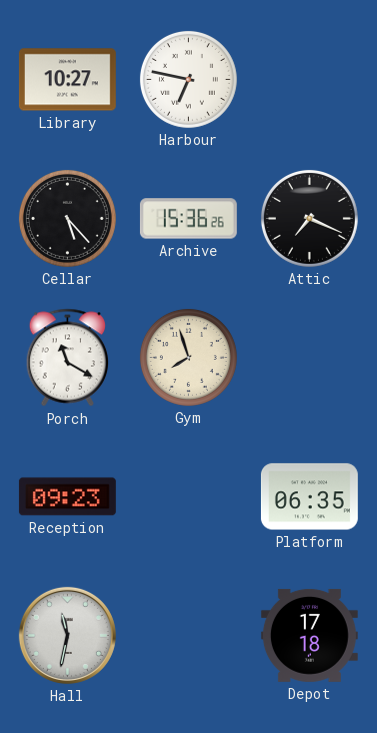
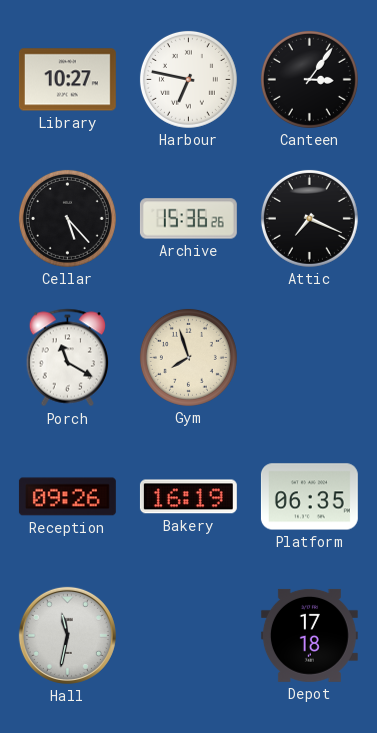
Canteen: none -> 3:06
Reception: 09:23 -> 09:26
Bakery: none -> 16:19
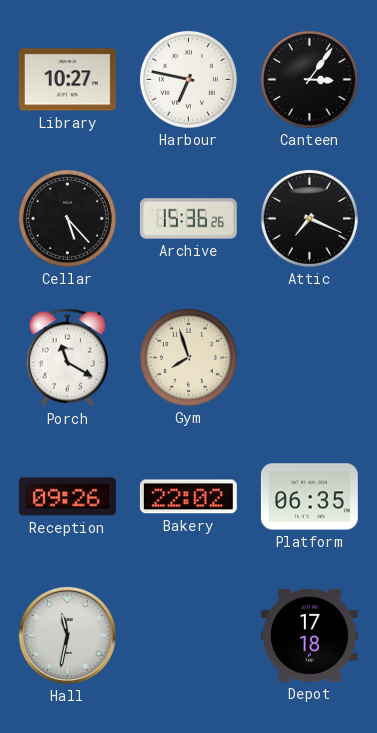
Bakery: 16:19 -> 22:02
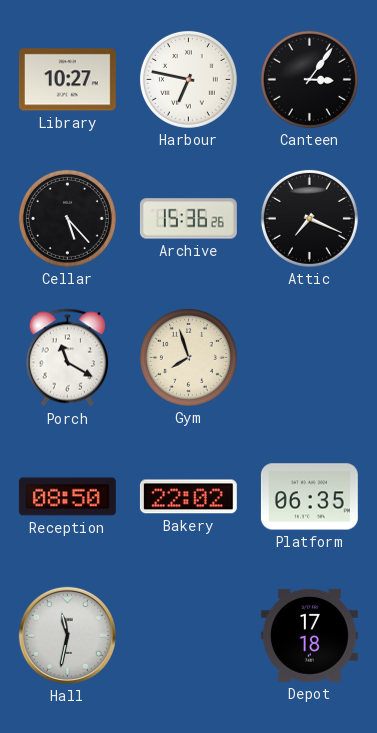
Reception: 09:26 -> 08:50
